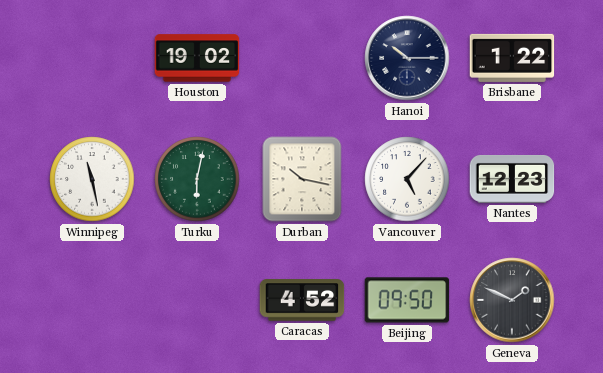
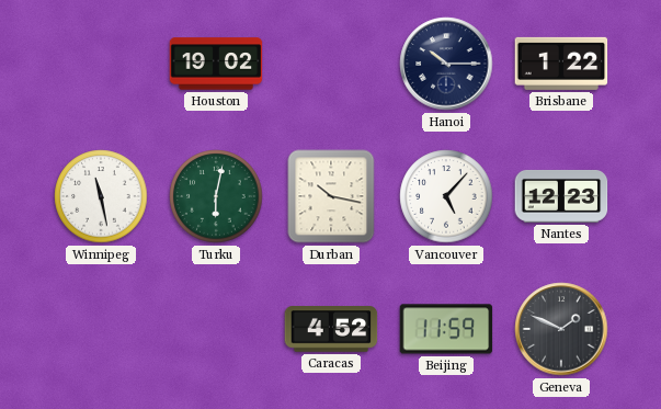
Beijing: 09:50 -> 11:59
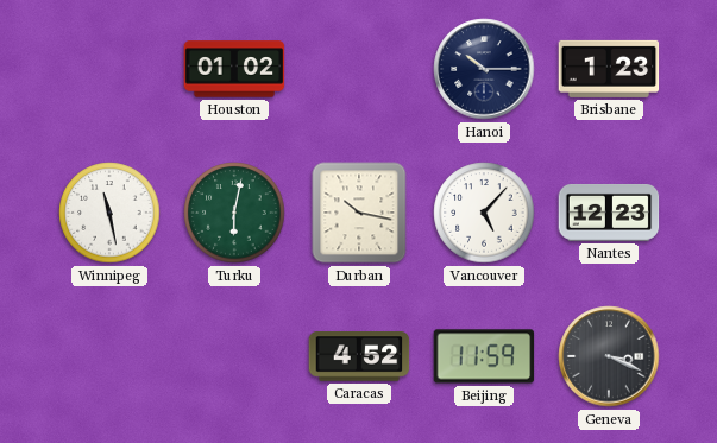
Houston: 19:02 -> 01:02
Brisbane: 1:22 -> 1:23
Geneva: 1:49 -> 3:19
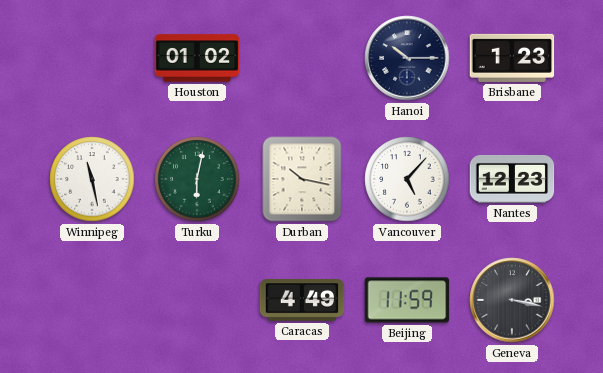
Caracas: 4:52 -> 4:49
Geneva: 3:19 -> 3:17
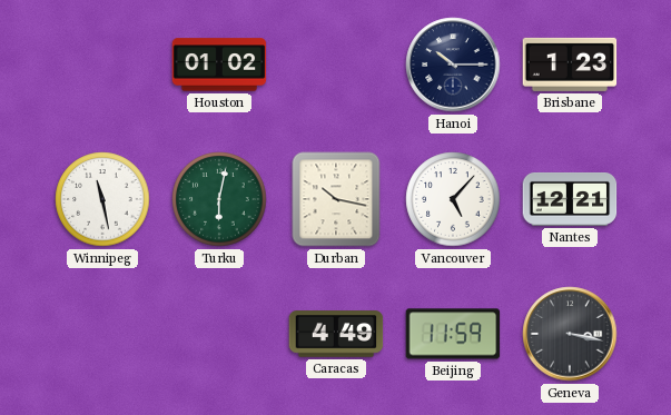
Nantes: 12:23 -> 12:21
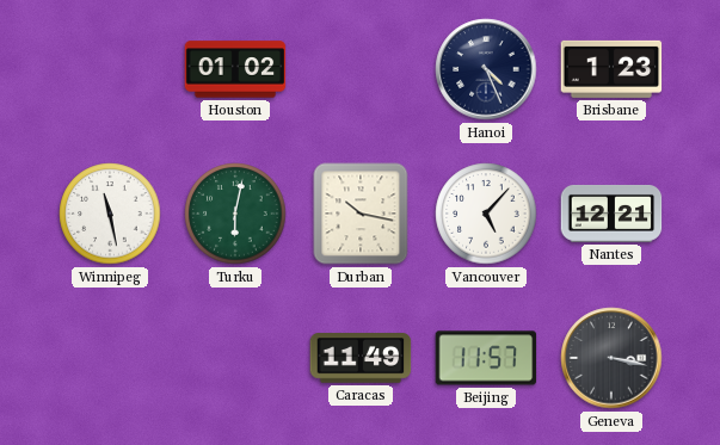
Hanoi: 10:15 -> 4:26
Caracas: 4:49 -> 11:49
Beijing: 11:59 -> 11:57
